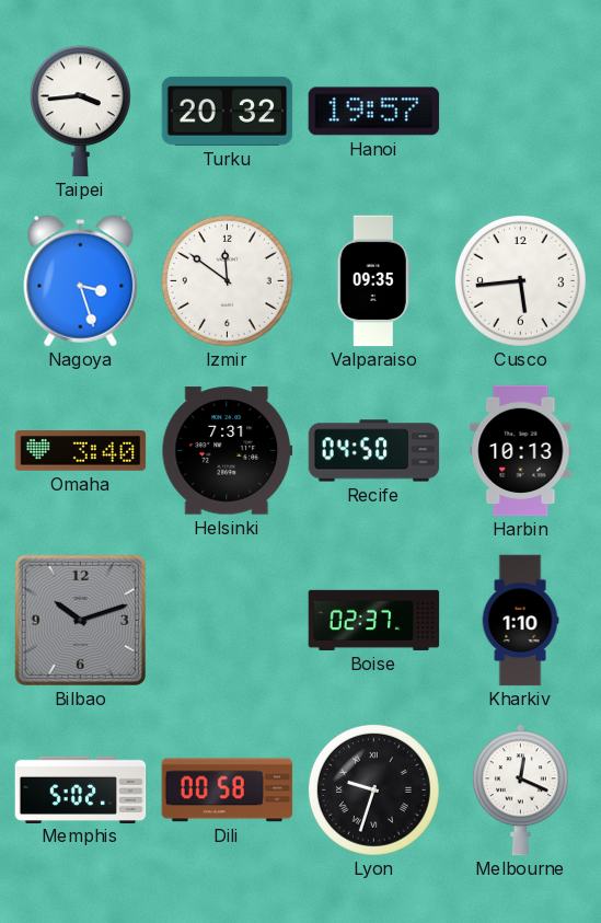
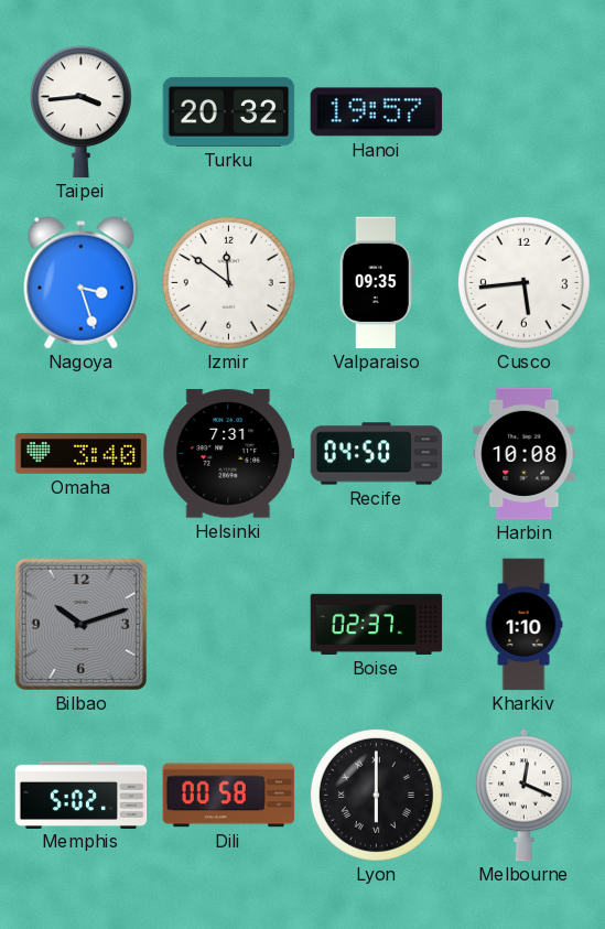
Harbin: 10:13 -> 10:08
Lyon: 9:33 -> 6:00
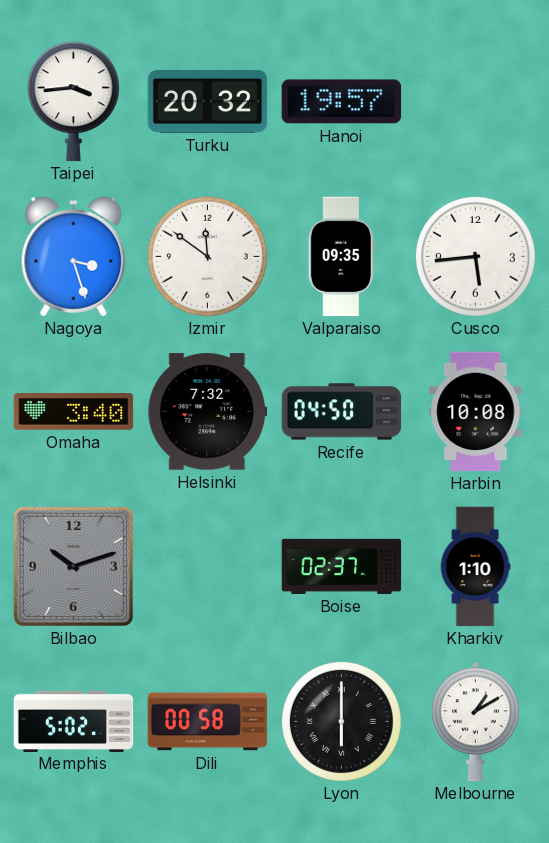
Helsinki: 7:31 -> 7:32
Melbourne: 12:19 -> 1:10
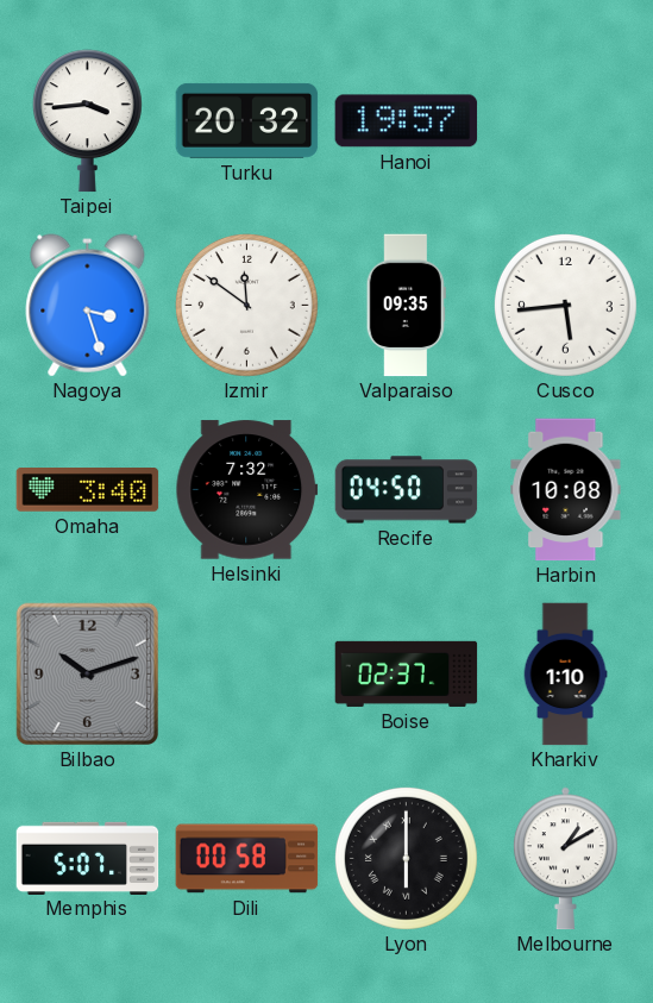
Memphis: 5:02 -> 5:07
